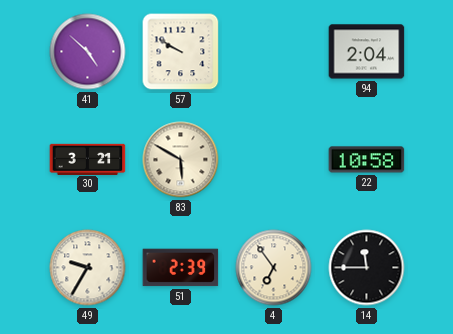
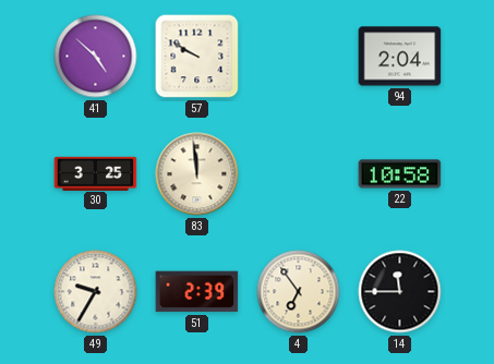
30: 3:21 -> 3:25
83: 5:50 -> 11:59
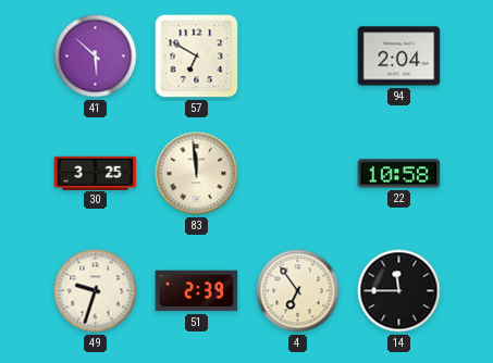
41: 4:52 -> 5:52
57: 9:50 -> 6:50
49: 9:35 -> 9:33
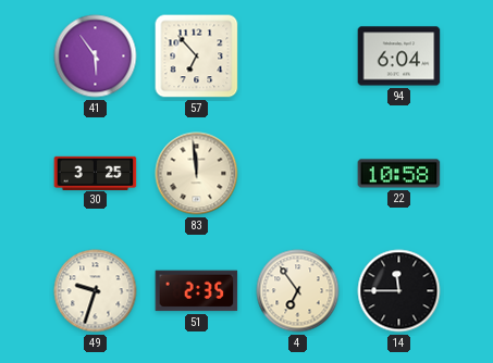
41: 5:52 -> 5:54
57: 6:50 -> 6:53
94: 2:04 -> 6:04
51: 2:39 -> 2:35
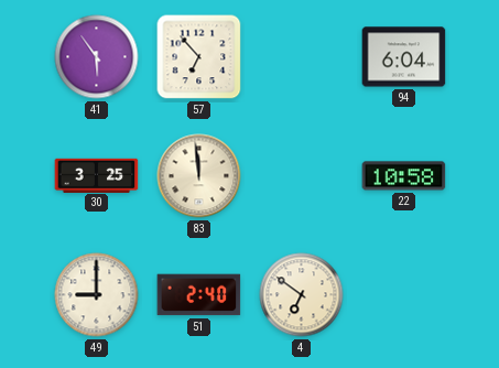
49: 9:33 -> 9:00
51: 2:35 -> 2:40
4: 6:54 -> 6:51
14: 11:45 -> none
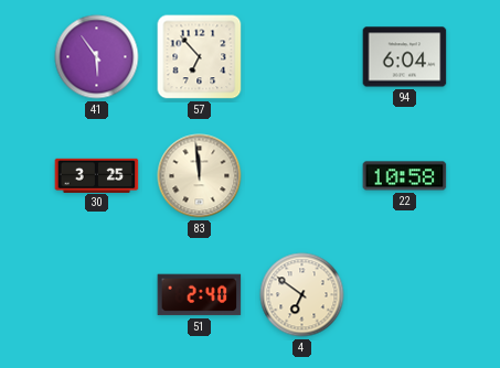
49: 9:00 -> none
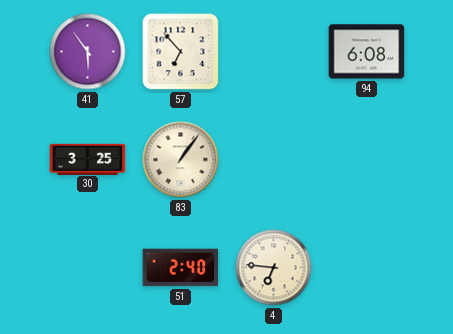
94: 6:04 -> 6:08
83: 11:59 -> 1:06
22: 10:58 -> none
4: 6:51 -> 6:46
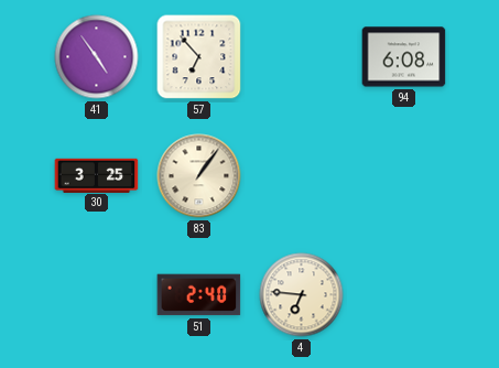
41: 5:54 -> 4:54
